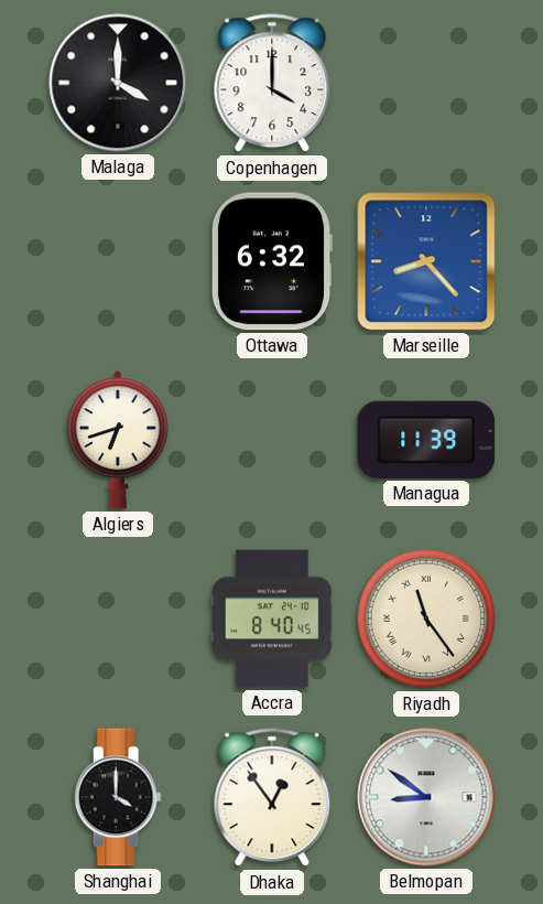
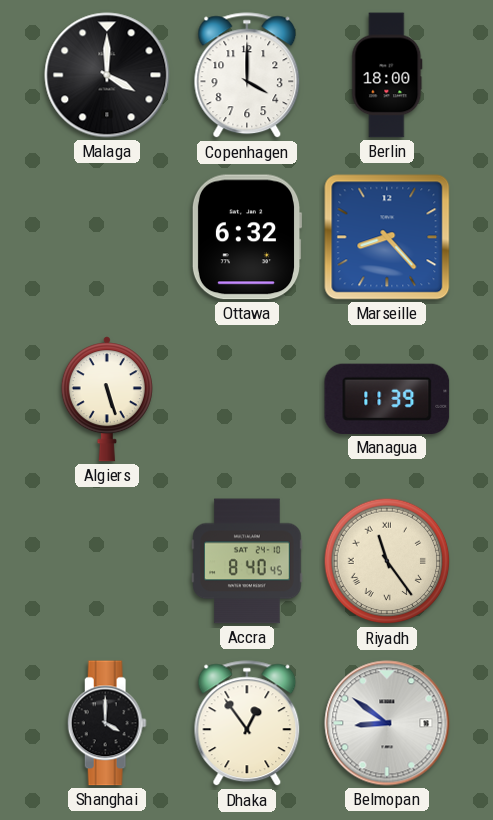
Berlin: none -> 18:00
Algiers: 6:42 -> 5:27
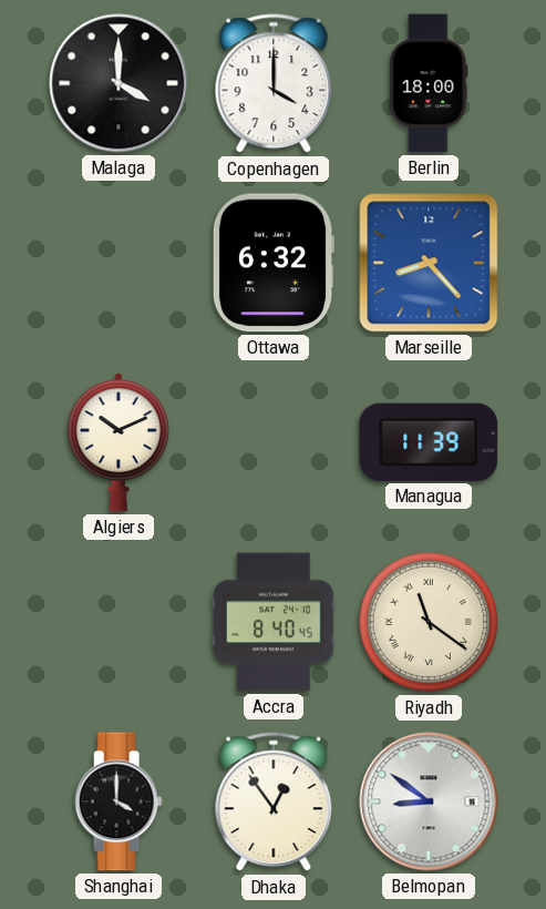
Algiers: 5:27 -> 10:11
Riyadh: 11:24 -> 11:21
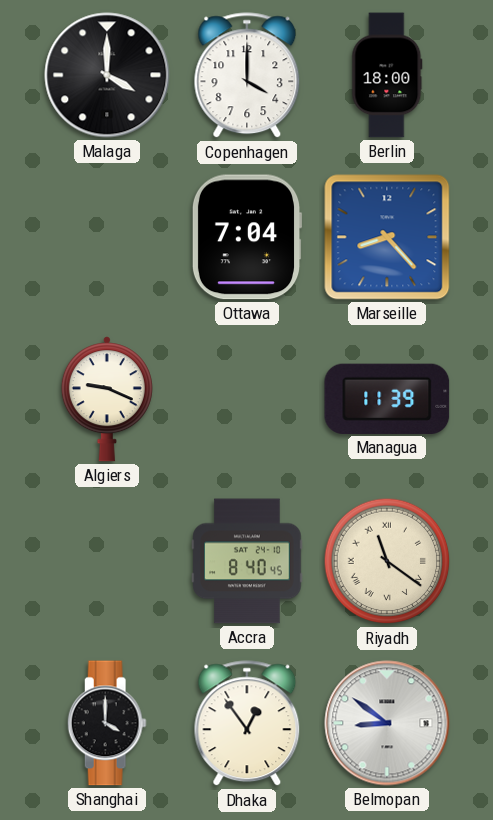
Ottawa: 6:32 -> 7:04
Algiers: 10:11 -> 9:19
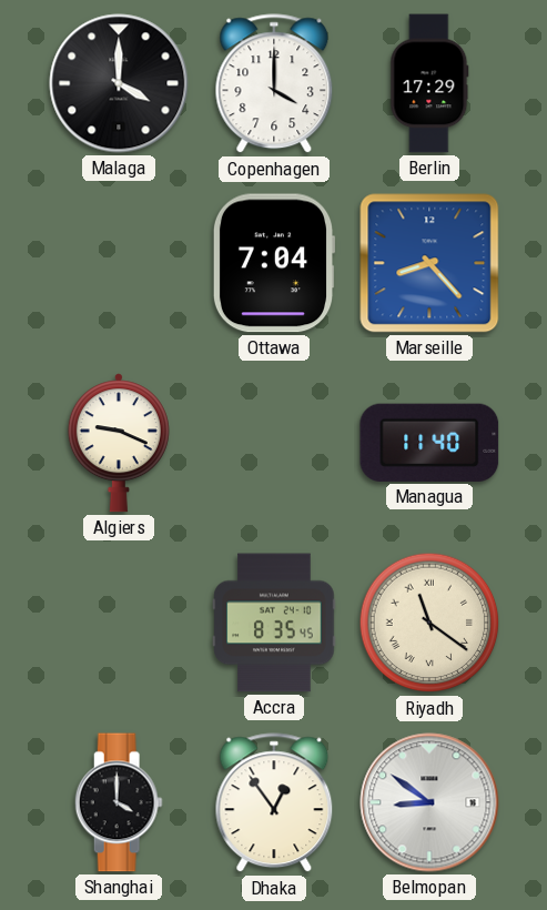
Berlin: 18:00 -> 17:29
Managua: 11:39 -> 11:40
Accra: 8:40 -> 8:35
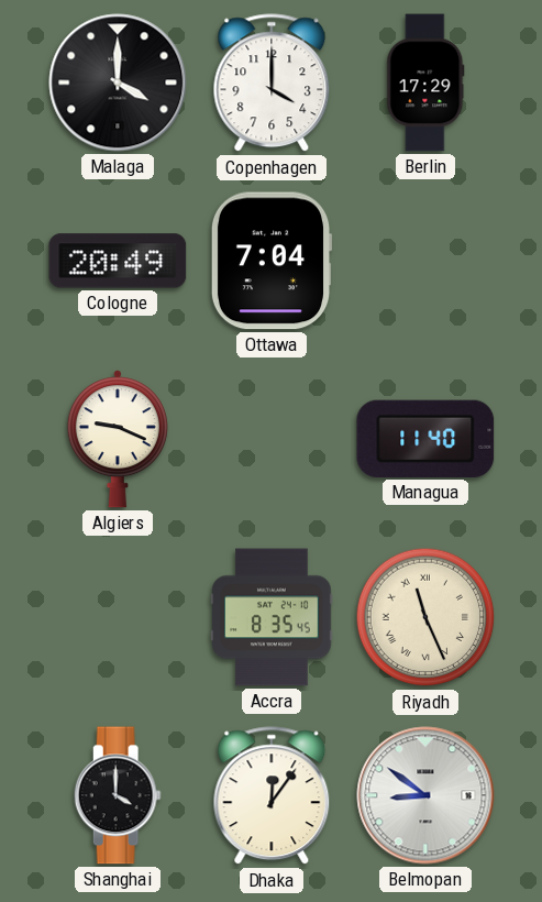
Cologne: none -> 20:49
Marseille: 8:23 -> none
Riyadh: 11:21 -> 11:26
Dhaka: 12:54 -> 12:06
